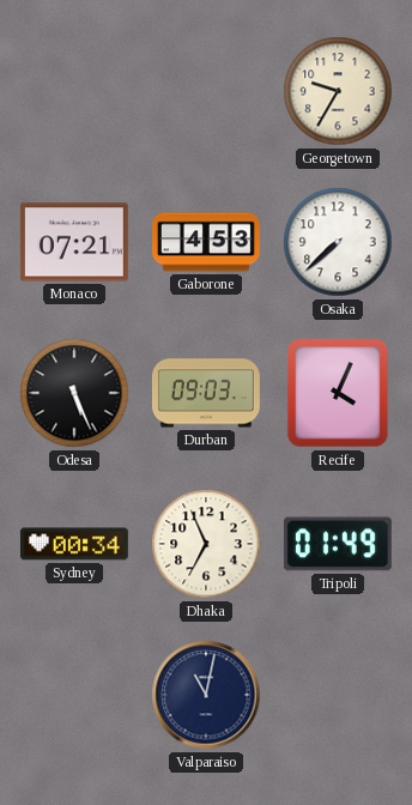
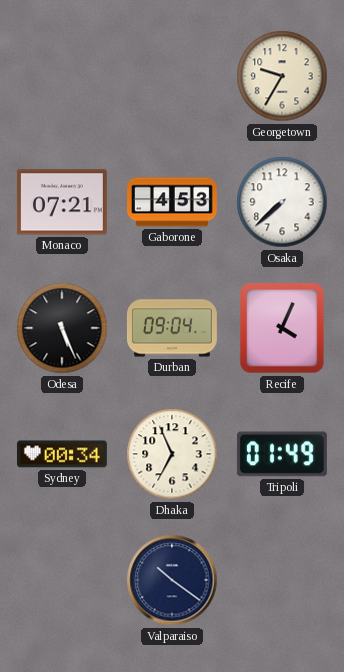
Durban: 09:03 -> 09:04
Valparaiso: 11:02 -> 10:21
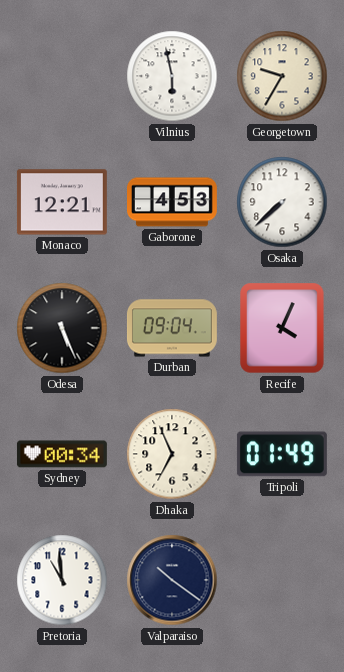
Vilnius: none -> 5:58
Monaco: 07:21 -> 12:21
Pretoria: none -> 10:59
